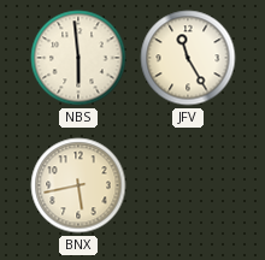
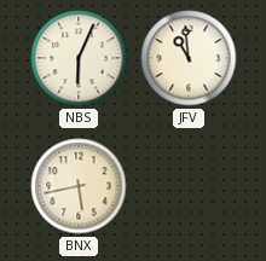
NBS: 5:59 -> 6:04
JFV: 11:25 -> 10:59
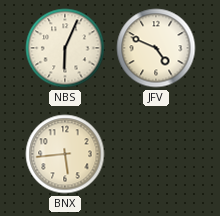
JFV: 10:59 -> 4:49
BNX: 5:43 -> 5:44
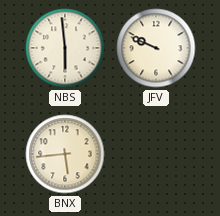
NBS: 6:04 -> 5:59
JFV: 4:49 -> 9:49
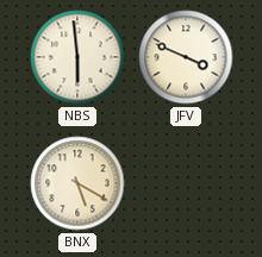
JFV: 9:49 -> 3:49
BNX: 5:44 -> 5:20
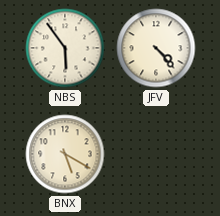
NBS: 5:59 -> 5:54
JFV: 3:49 -> 4:23
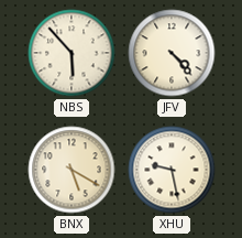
NBS: 5:54 -> 5:53
XHU: none -> 9:28
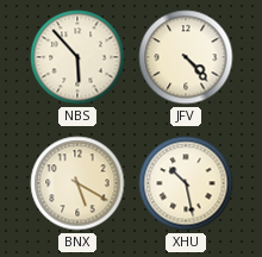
XHU: 9:28 -> 10:28
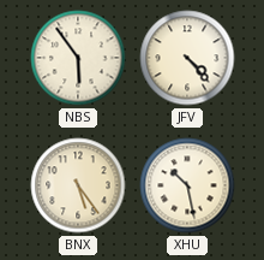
NBS: 5:53 -> 5:54
BNX: 5:20 -> 5:24
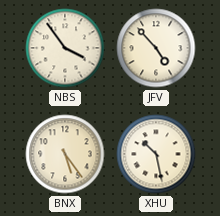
NBS: 5:54 -> 3:54
JFV: 4:23 -> 4:53
